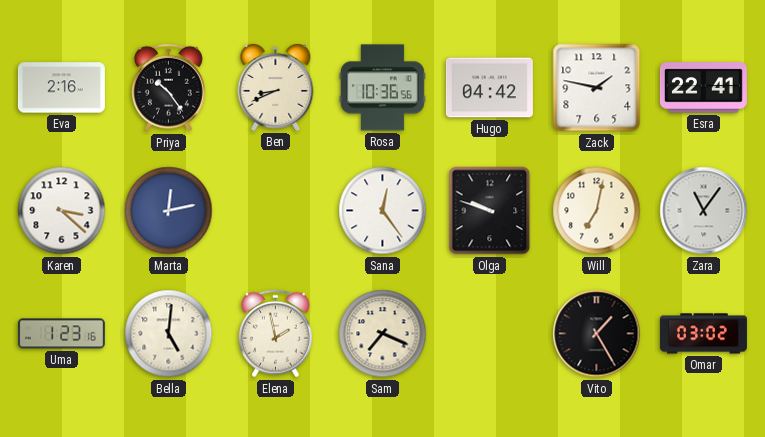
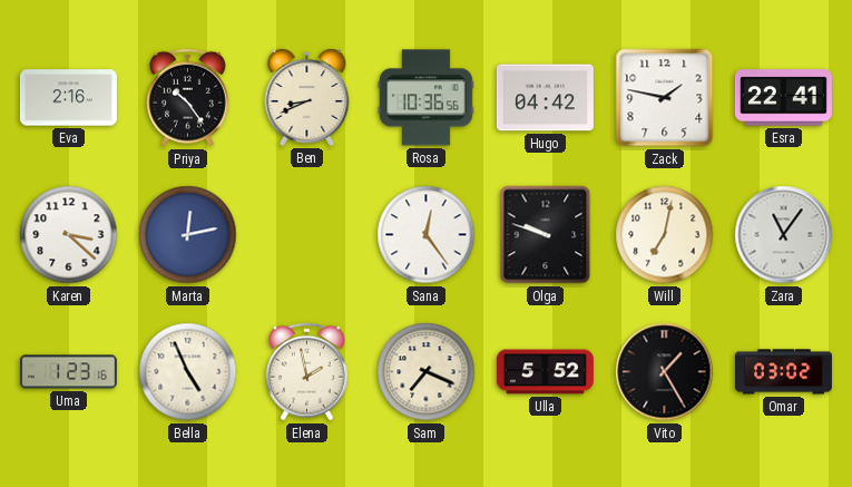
Bella: 5:01 -> 4:56
Ulla: none -> 5:52
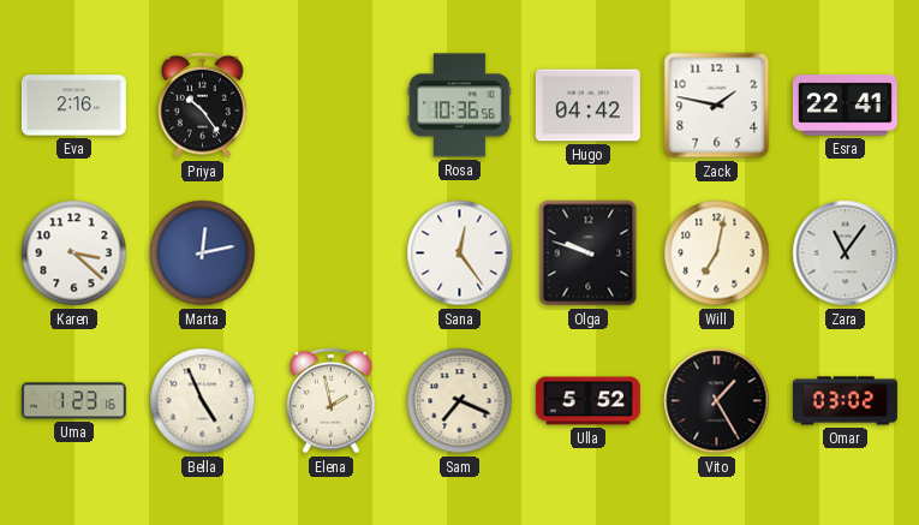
Ben: 8:41 -> none
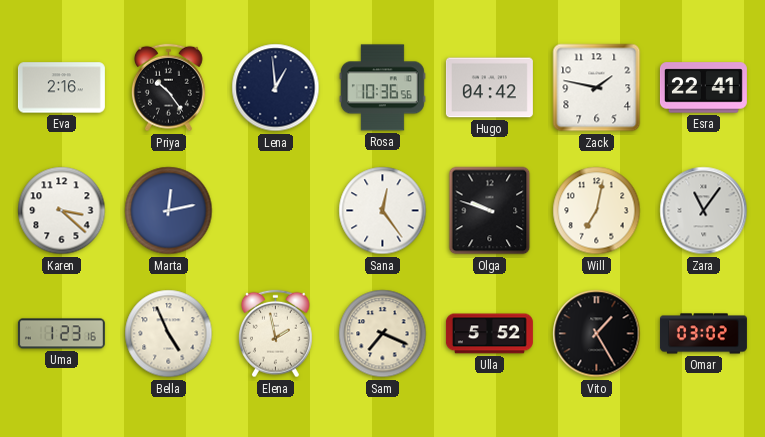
Lena: none -> 12:59
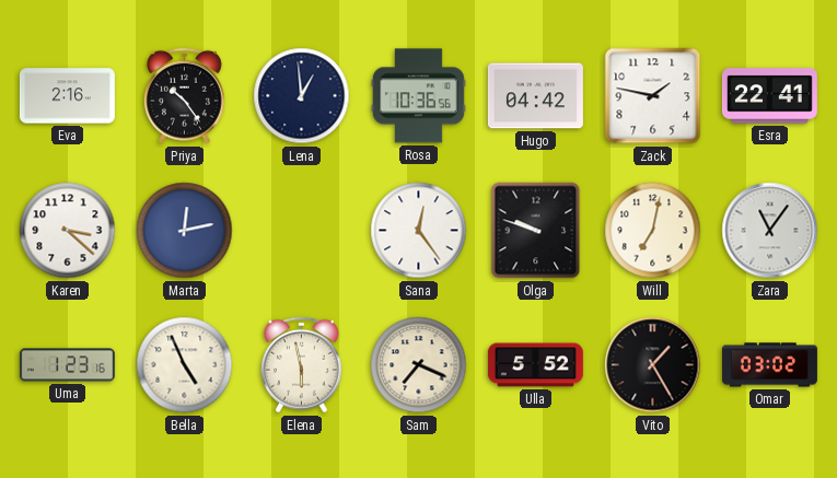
Elena: 1:58 -> 5:58
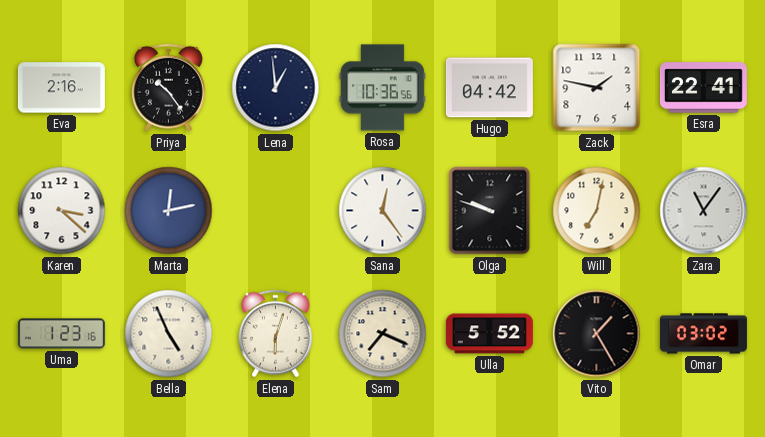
Elena: 5:58 -> 6:03
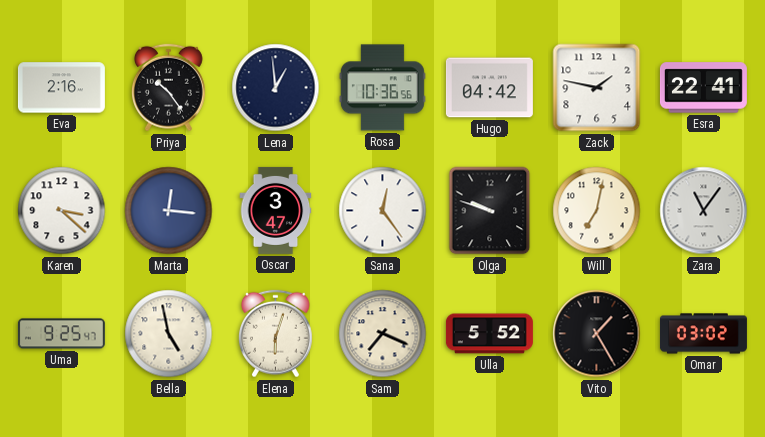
Marta: 12:13 -> 12:16
Oscar: none -> 3:47
Uma: 1:23 -> 9:25
Bella: 4:56 -> 4:58
